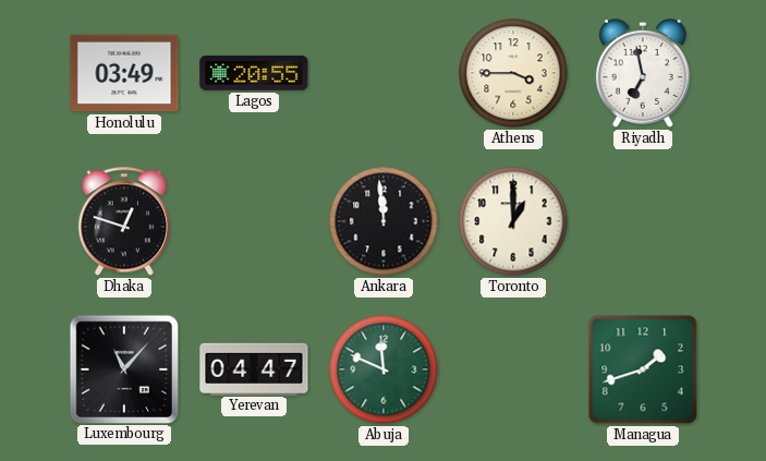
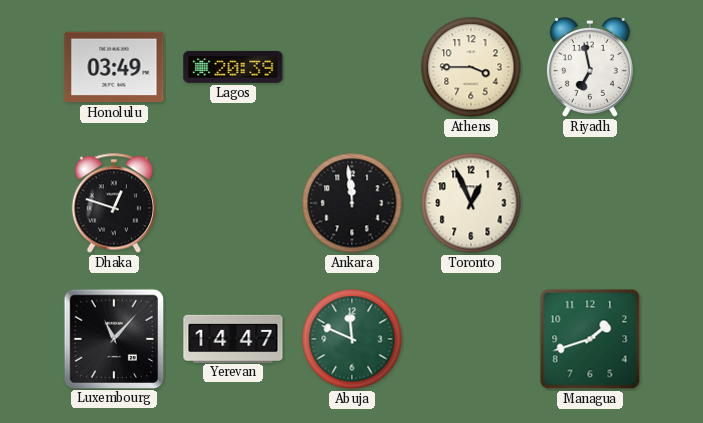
Lagos: 20:55 -> 20:39
Toronto: 1:00 -> 12:56
Yerevan: 04:47 -> 14:47
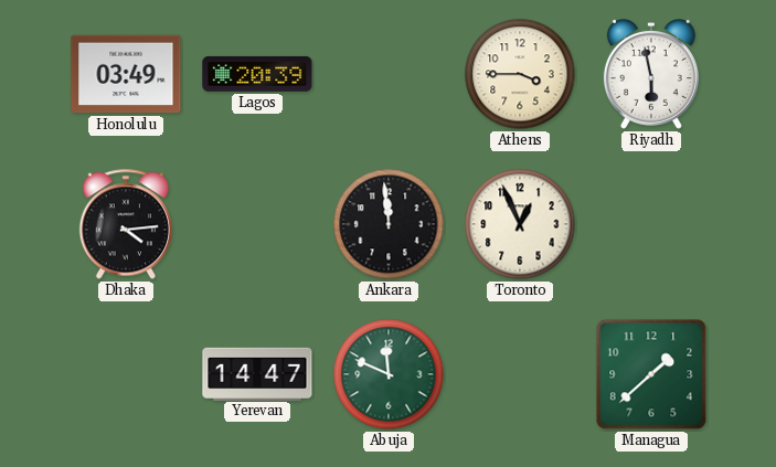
Riyadh: 6:58 -> 5:58
Dhaka: 12:48 -> 4:14
Luxembourg: 11:07 -> none
Managua: 1:42 -> 1:38
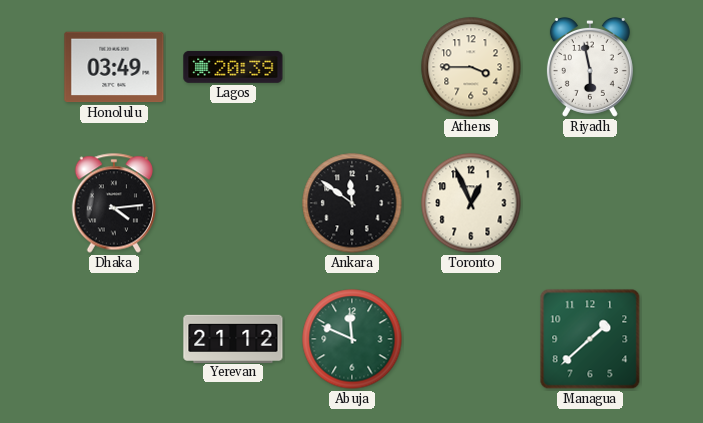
Ankara: 11:59 -> 11:51
Yerevan: 14:47 -> 21:12
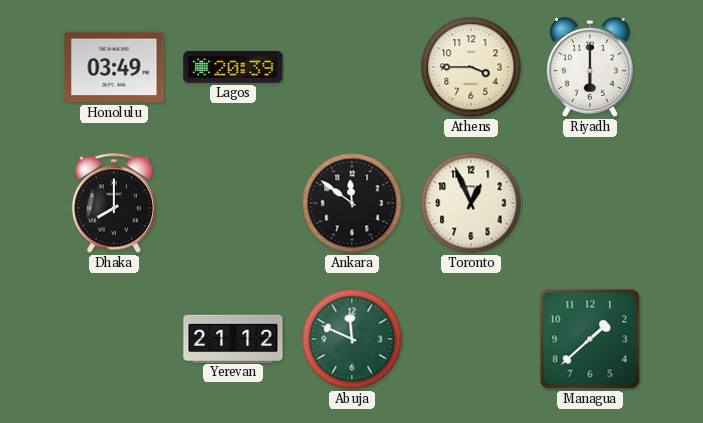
Riyadh: 5:58 -> 6:00
Dhaka: 4:14 -> 8:00
